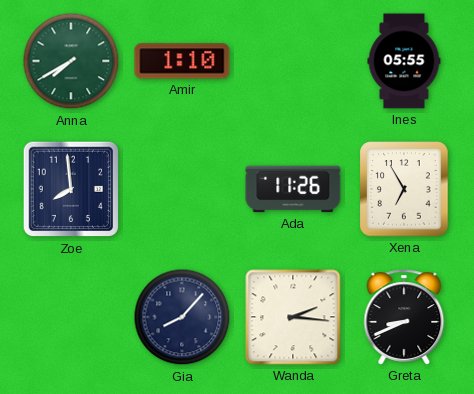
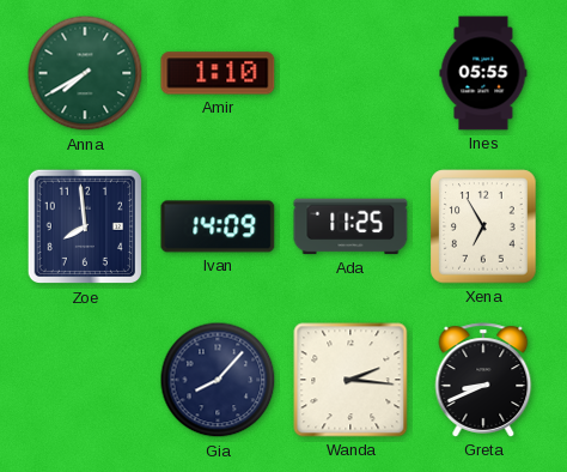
Ivan: none -> 14:09
Ada: 11:26 -> 11:25
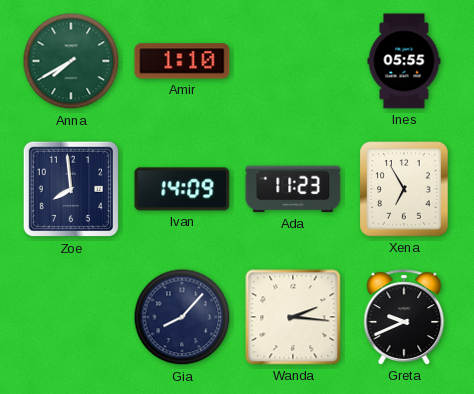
Ada: 11:25 -> 11:23
Greta: 8:41 -> 9:41
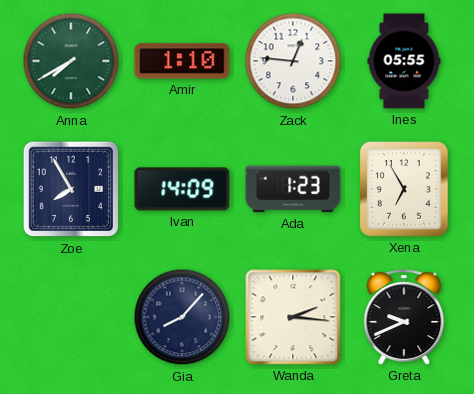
Zack: none -> 12:46
Zoe: 7:59 -> 7:55
Ada: 11:23 -> 1:23
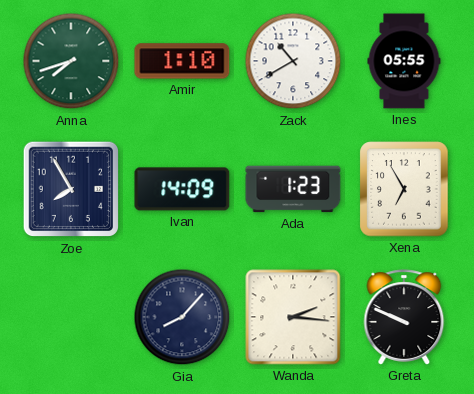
Anna: 7:40 -> 7:42
Zack: 12:46 -> 10:40
Greta: 9:41 -> 9:49
